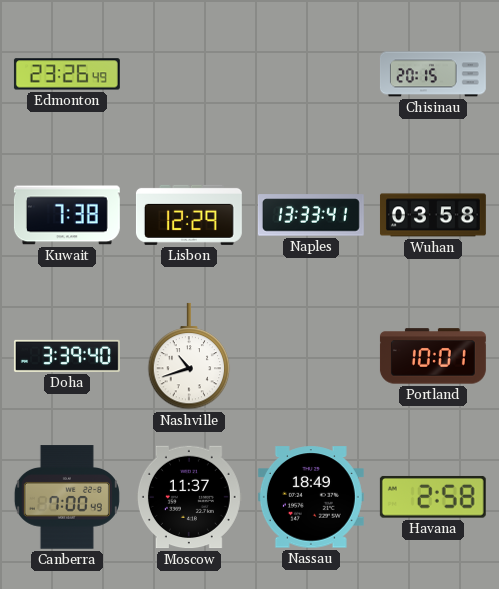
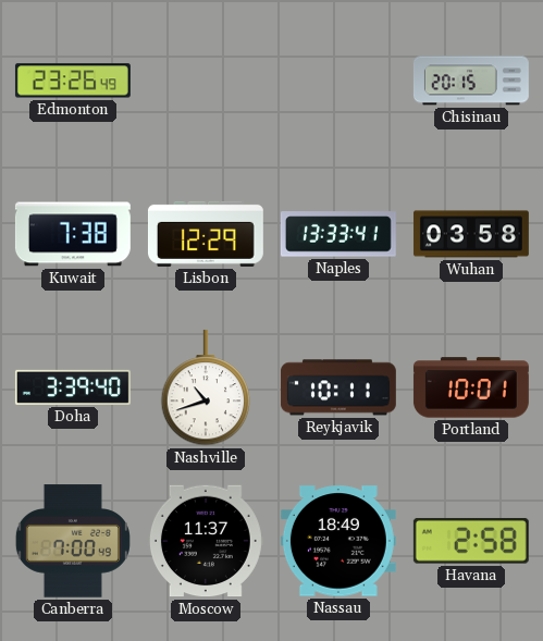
Reykjavik: none -> 10:11
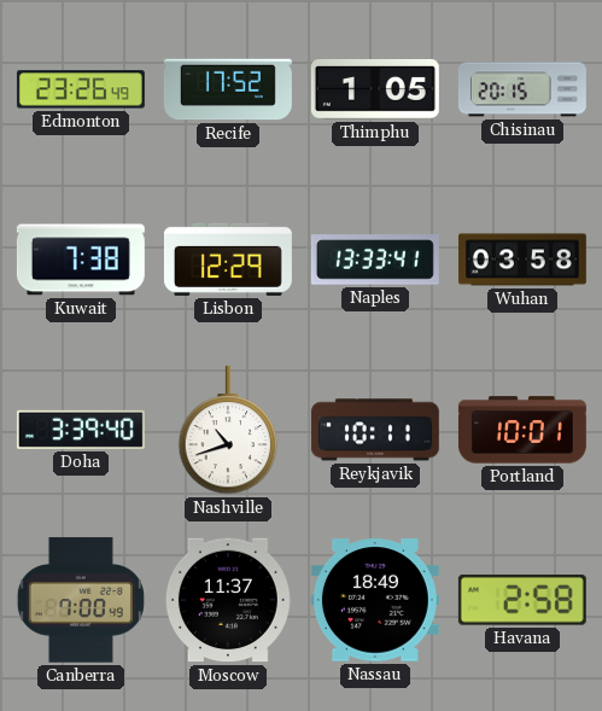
Recife: none -> 17:52
Thimphu: none -> 1:05
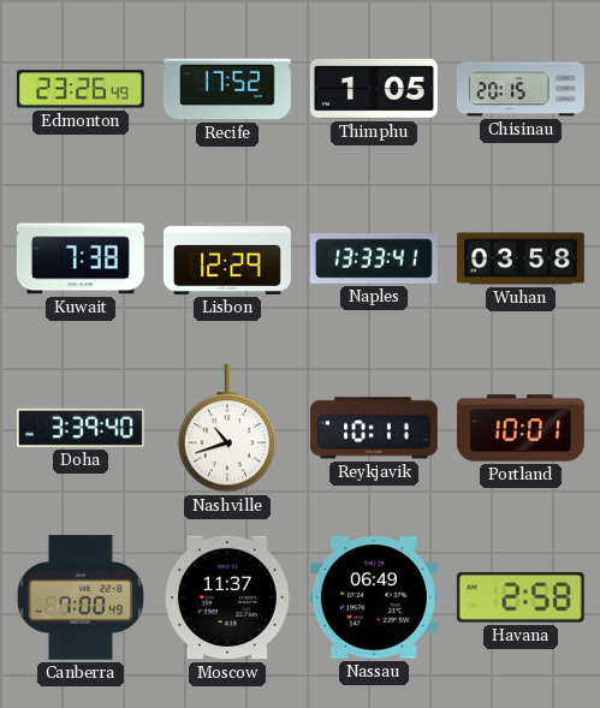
Nassau: 18:49 -> 06:49
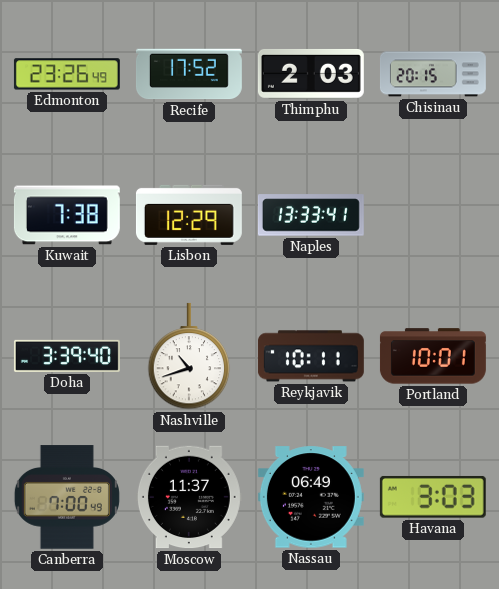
Thimphu: 1:05 -> 2:03
Wuhan: 03:58 -> none
Havana: 2:58 -> 3:03
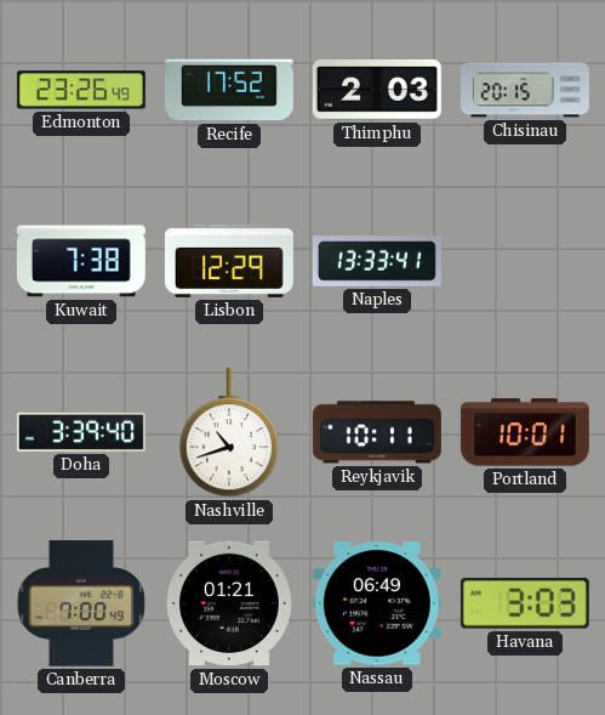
Moscow: 11:37 -> 01:21
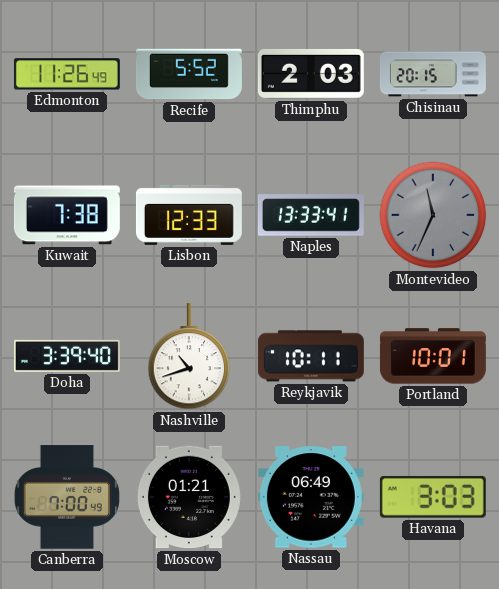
Edmonton: 23:26 -> 11:26
Recife: 17:52 -> 5:52
Lisbon: 12:29 -> 12:33
Montevideo: none -> 11:34
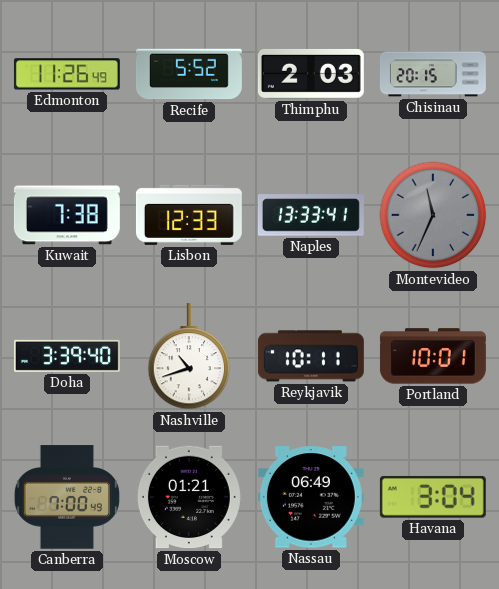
Havana: 3:03 -> 3:04
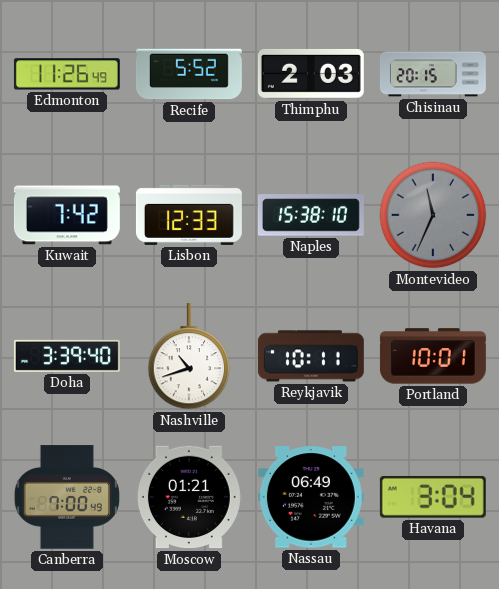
Kuwait: 7:38 -> 7:42
Naples: 13:33 -> 15:38
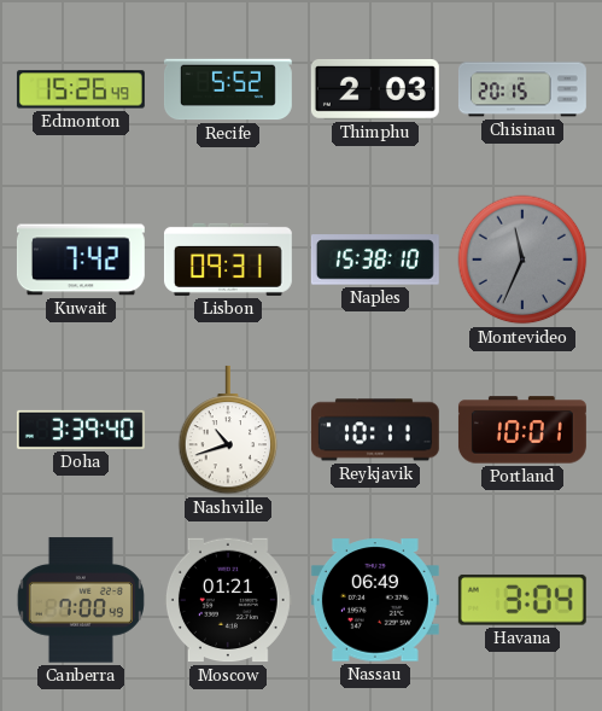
Edmonton: 11:26 -> 15:26
Lisbon: 12:33 -> 09:31
